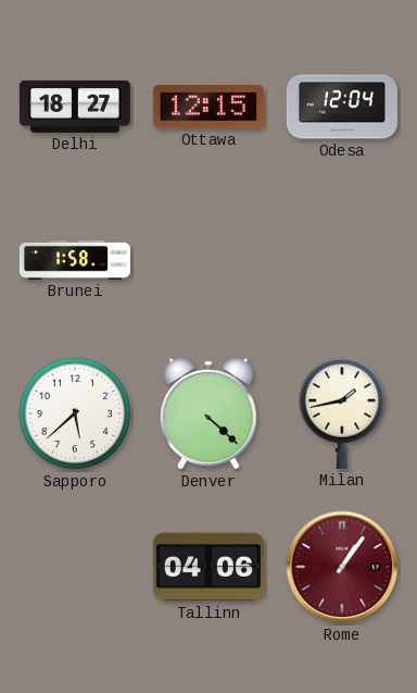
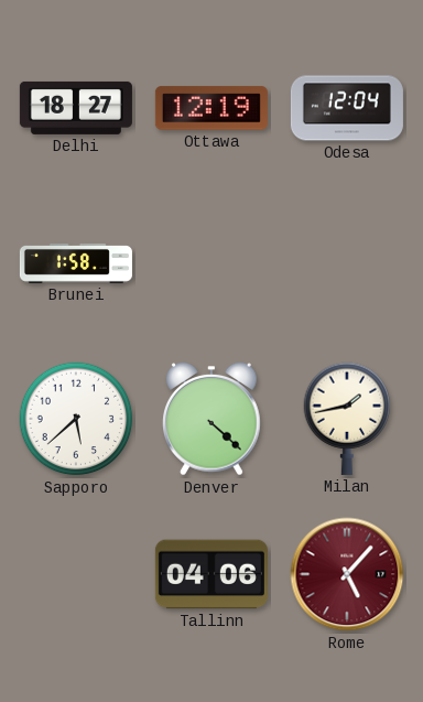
Ottawa: 12:15 -> 12:19
Rome: 1:06 -> 5:07
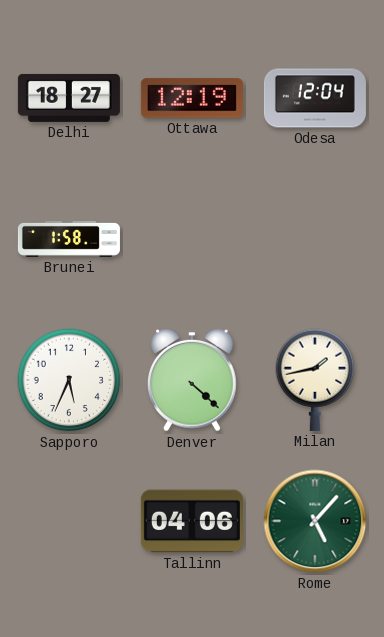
Sapporo: 5:38 -> 5:34
Rome dial: burgundy -> green
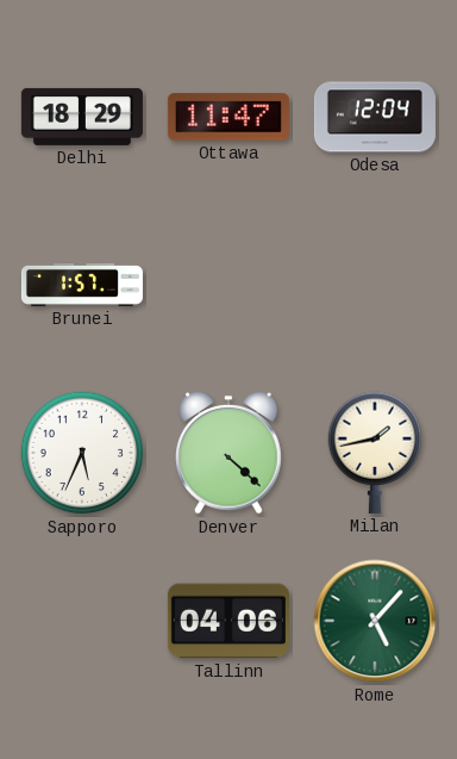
Delhi: 18:27 -> 18:29
Ottawa: 12:19 -> 11:47
Brunei: 1:58 -> 1:57
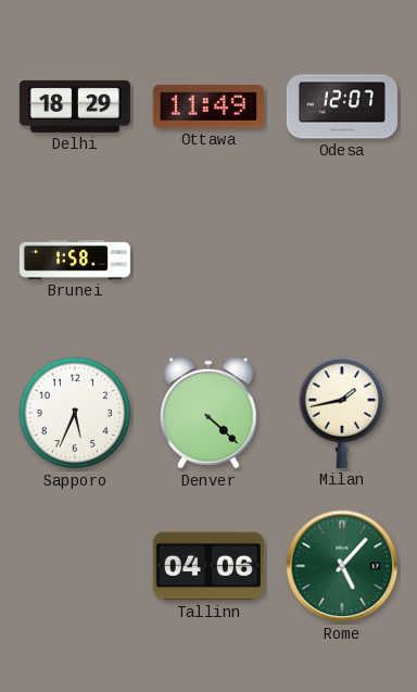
Ottawa: 11:47 -> 11:49
Odesa: 12:04 -> 12:07
Brunei: 1:57 -> 1:58
